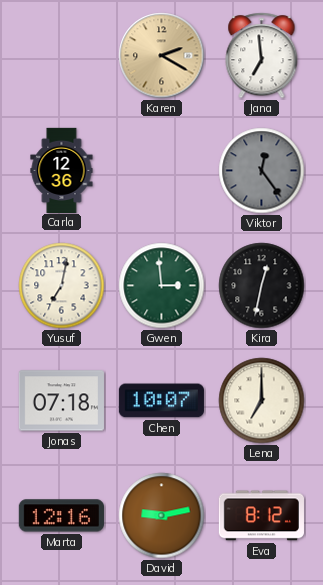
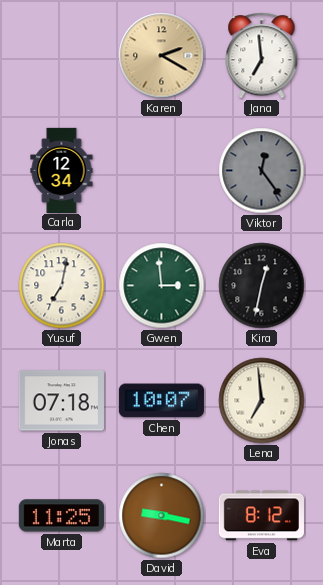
Carla: 12:36 -> 12:34
Lena: 7:00 -> 6:59
Marta: 12:16 -> 11:25
David: 9:13 -> 9:17
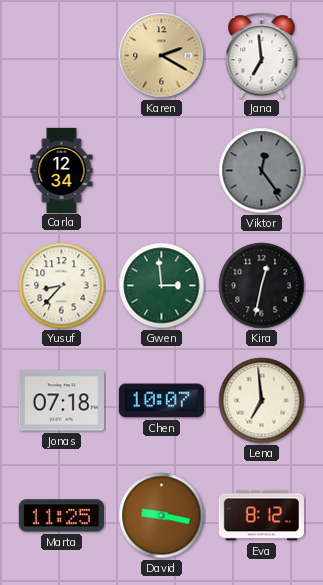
Yusuf: 7:02 -> 8:37
